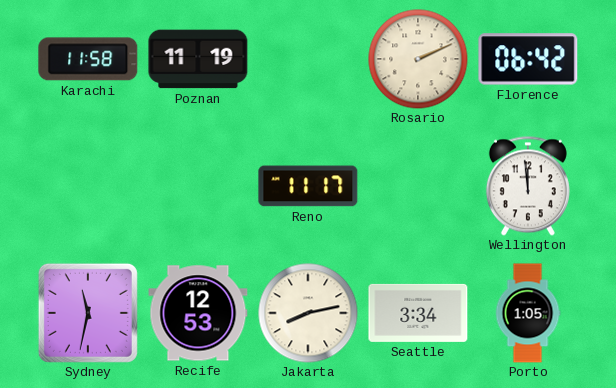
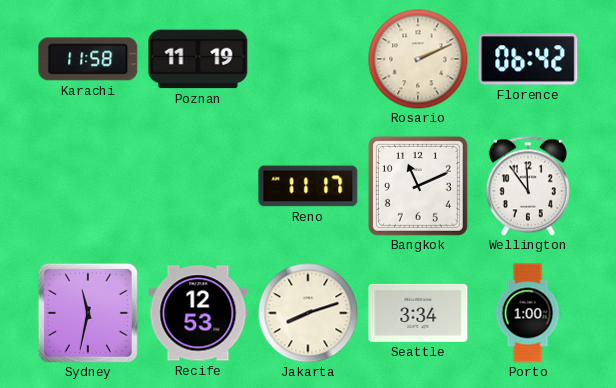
Bangkok: none -> 11:11
Wellington: 11:59 -> 11:54
Jakarta: 8:13 -> 8:12
Porto: 1:05 -> 1:00
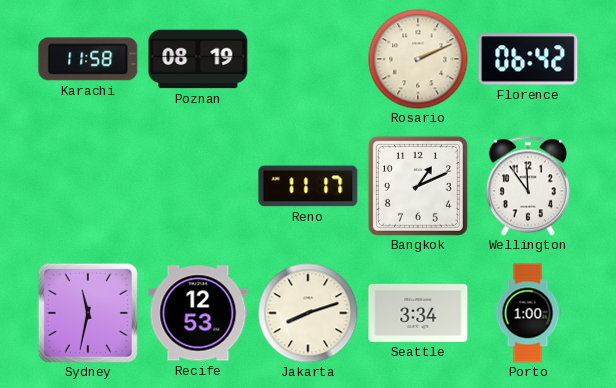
Poznan: 11:19 -> 08:19
Bangkok: 11:11 -> 1:11
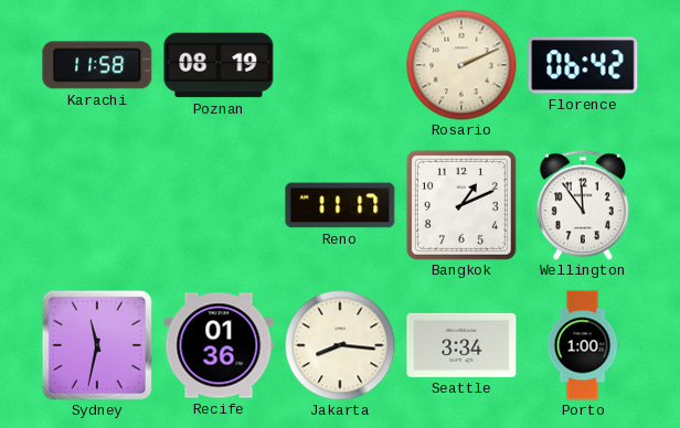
Recife: 12:53 -> 01:36
Jakarta: 8:12 -> 8:16
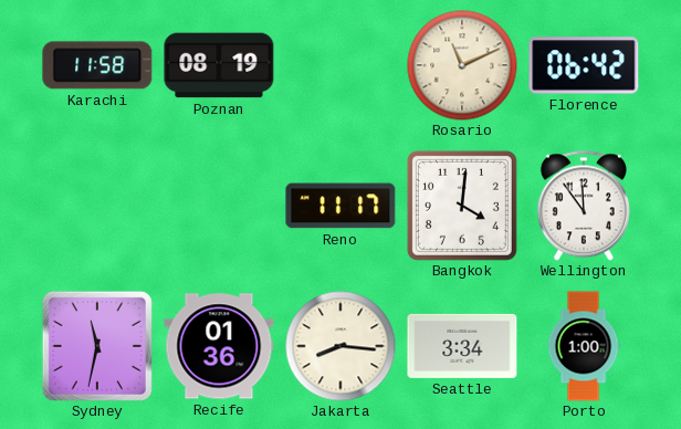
Rosario: 2:11 -> 11:11
Bangkok: 1:11 -> 4:01
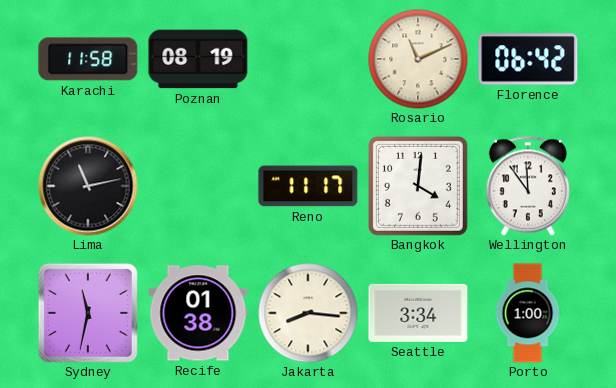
Lima: none -> 11:13
Recife: 01:36 -> 01:38
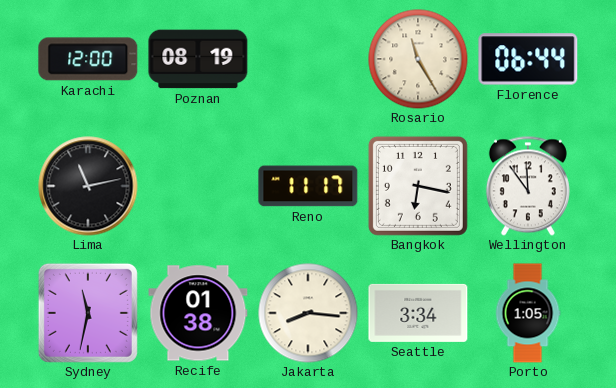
Karachi: 11:58 -> 12:00
Rosario: 11:11 -> 11:25
Florence: 06:42 -> 06:44
Bangkok: 4:01 -> 6:17
Porto: 1:00 -> 1:05
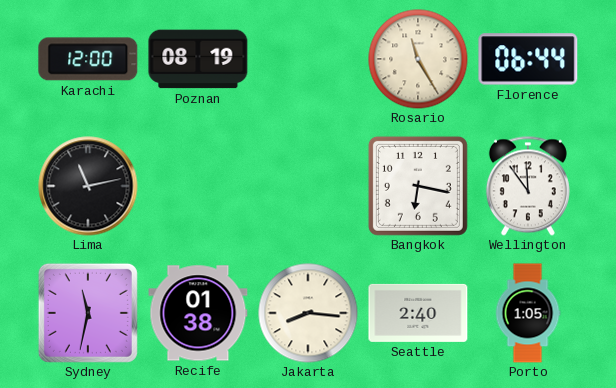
Reno: 11:17 -> none
Seattle: 3:34 -> 2:40
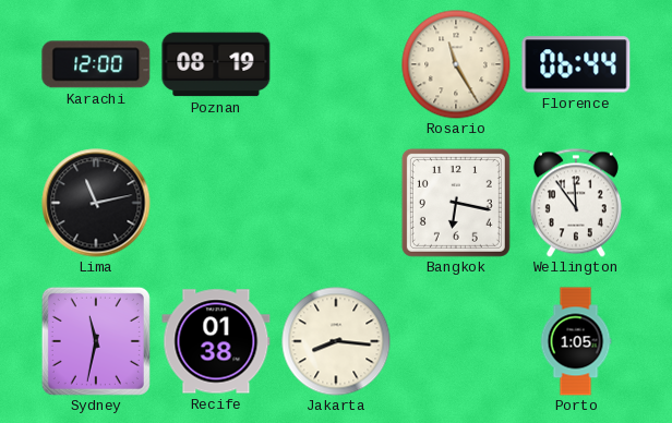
Seattle: 2:40 -> none
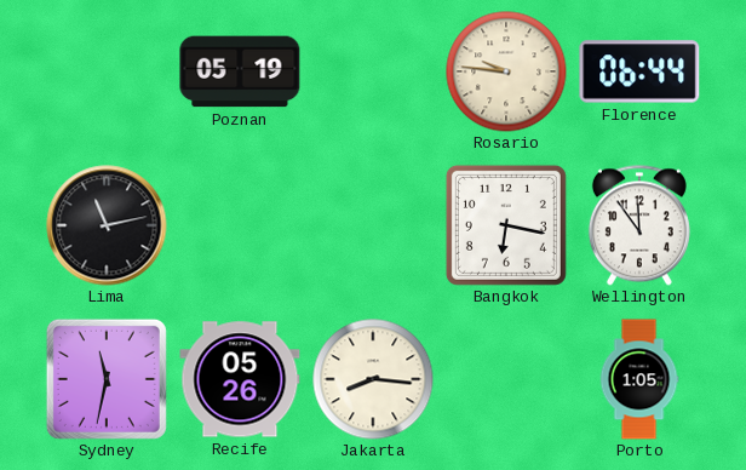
Karachi: 12:00 -> none
Poznan: 08:19 -> 05:19
Rosario: 11:25 -> 9:46
Recife: 01:38 -> 05:26
